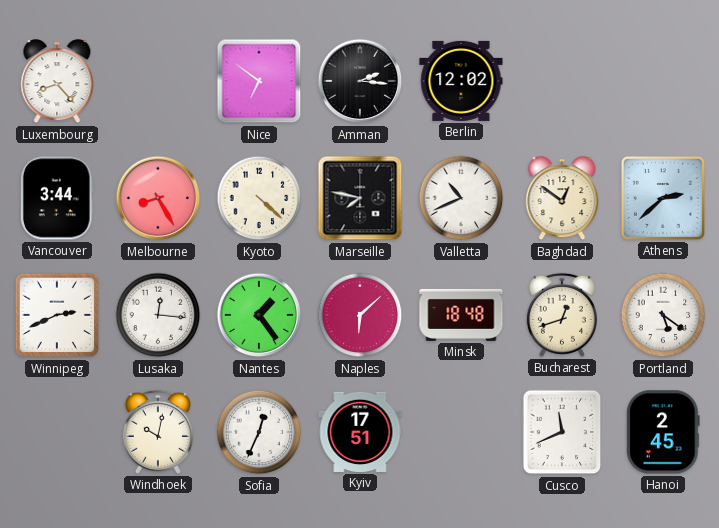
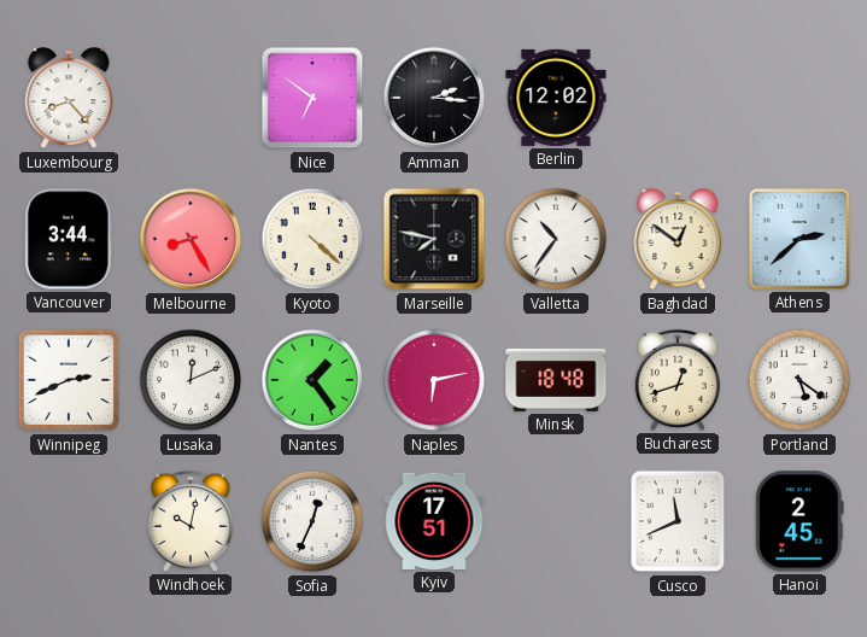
Valletta: 10:41 -> 10:36
Lusaka: 12:16 -> 12:11
Naples: 6:08 -> 6:13
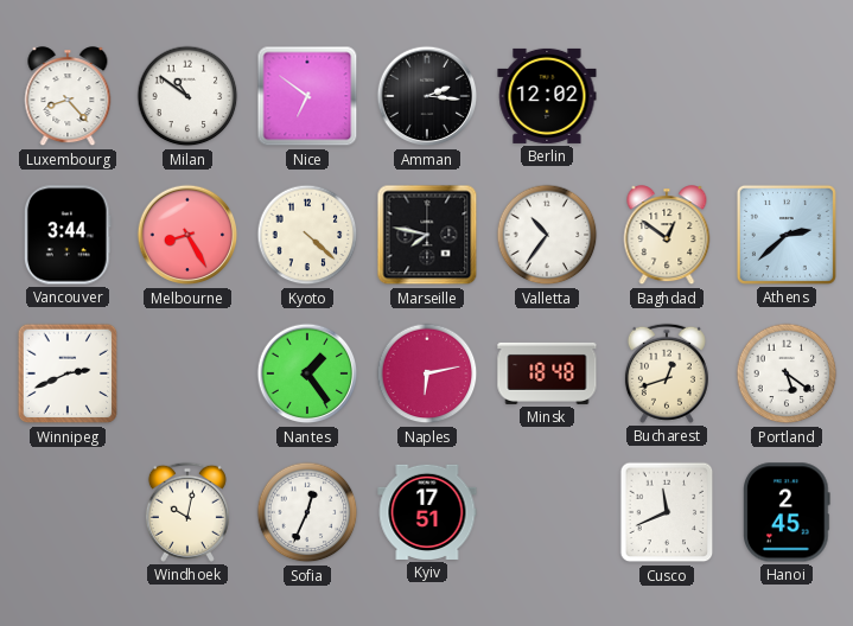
Milan: none -> 10:51
Lusaka: 12:11 -> none
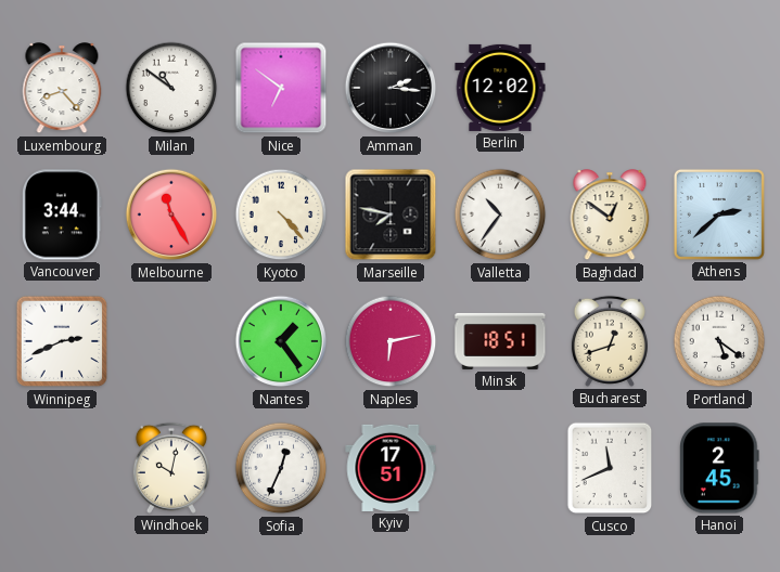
Melbourne: 8:25 -> 11:25
Kyoto: 4:22 -> 4:23
Minsk: 18:48 -> 18:51
